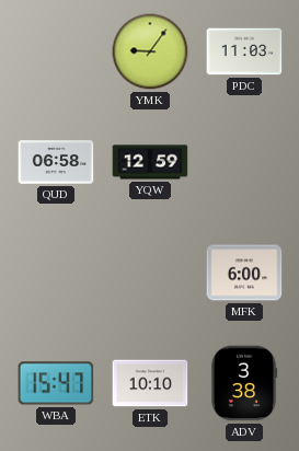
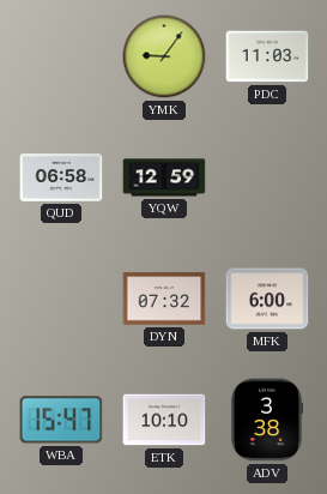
DYN: none -> 07:32
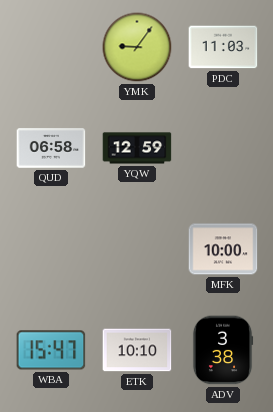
DYN: 07:32 -> none
MFK: 6:00 -> 10:00
